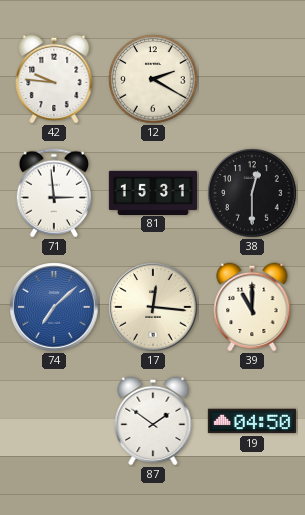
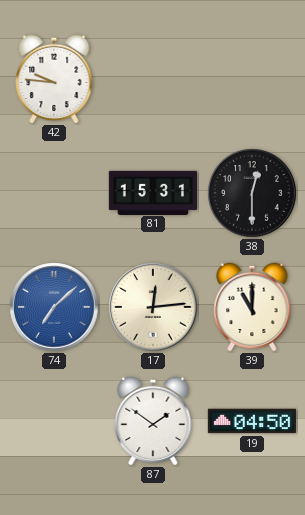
12: 2:20 -> none
71: 2:59 -> none
17: 12:16 -> 12:14
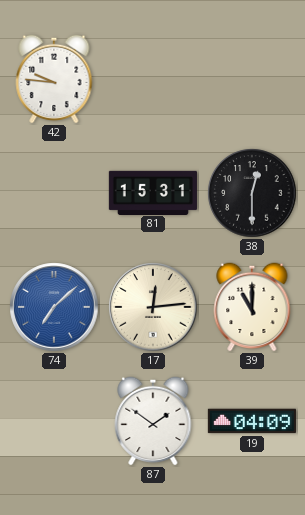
19: 04:50 -> 04:09
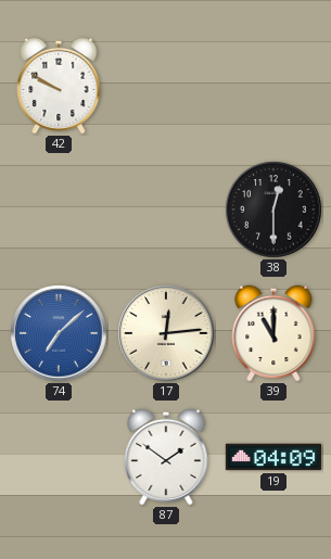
42: 9:46 -> 9:50
81: 15:31 -> none
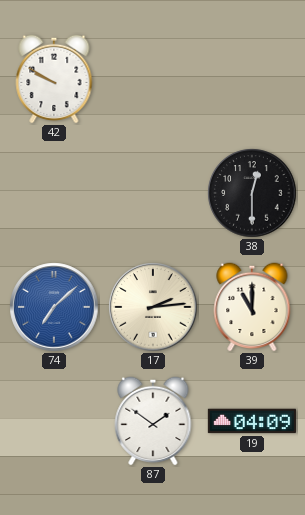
17: 12:14 -> 2:14
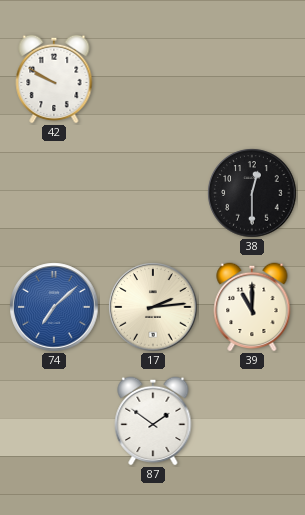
19: 04:09 -> none
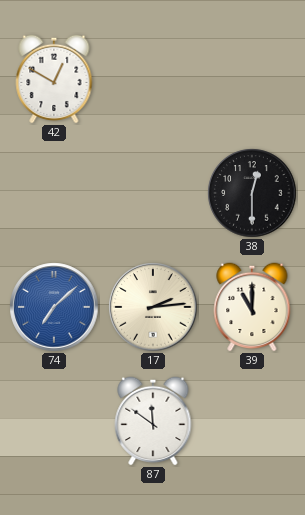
42: 9:50 -> 12:50
87: 1:51 -> 11:51
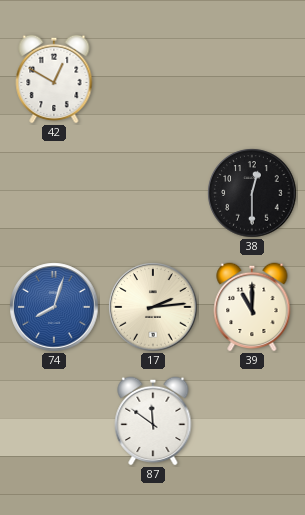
74: 7:08 -> 8:03
